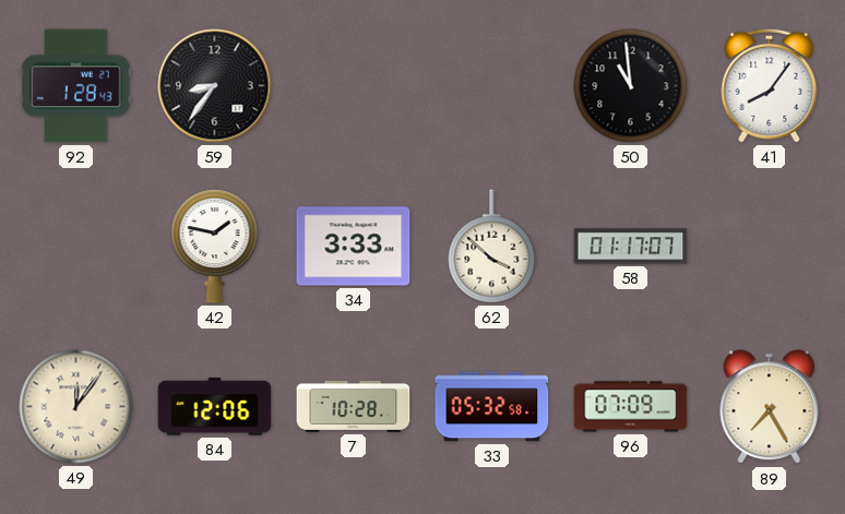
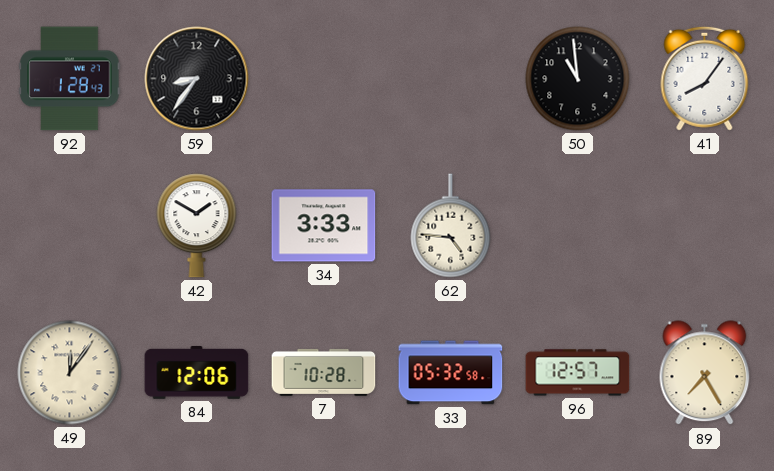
42: 1:47 -> 1:50
62: 3:52 -> 4:46
58: 01:17 -> none
96: 07:09 -> 12:57
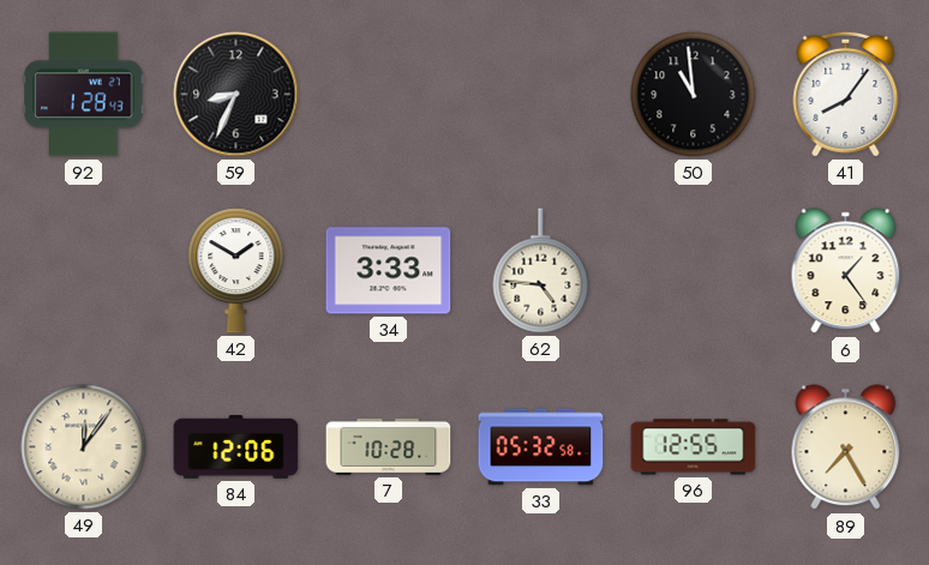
59: 8:36 -> 8:34
6: none -> 1:24
96: 12:57 -> 12:55
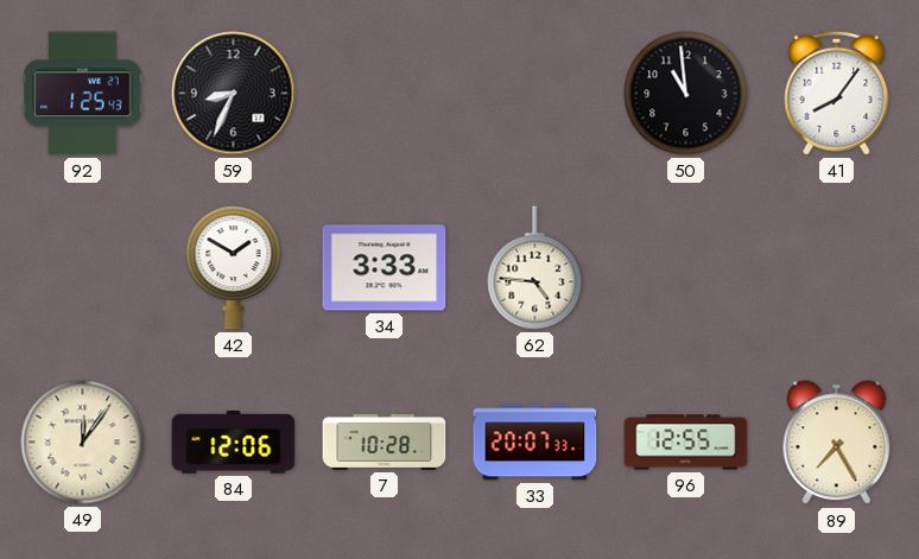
92: 1:28 -> 1:25
6: 1:24 -> none
33: 05:32 -> 20:07
